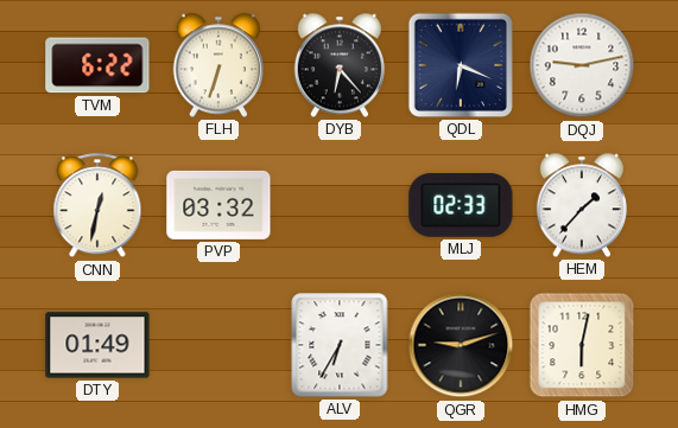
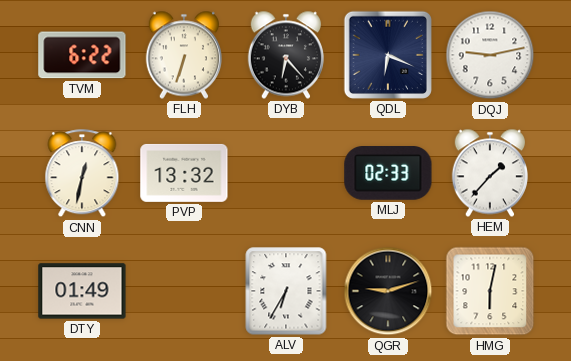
PVP: 03:32 -> 13:32
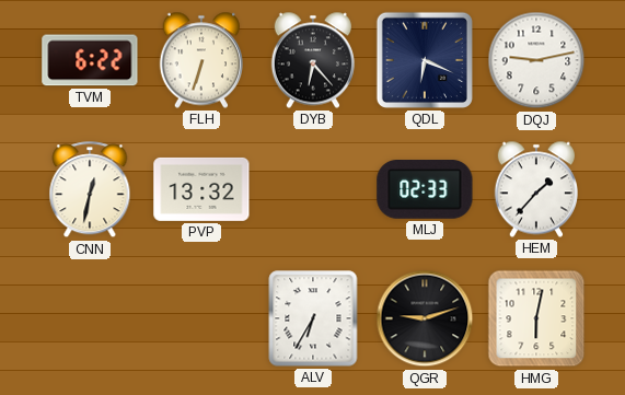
DTY: 01:49 -> none
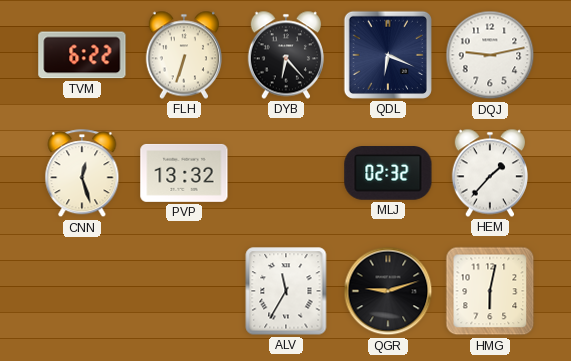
CNN: 12:32 -> 12:27
MLJ: 02:33 -> 02:32
ALV: 6:35 -> 11:35
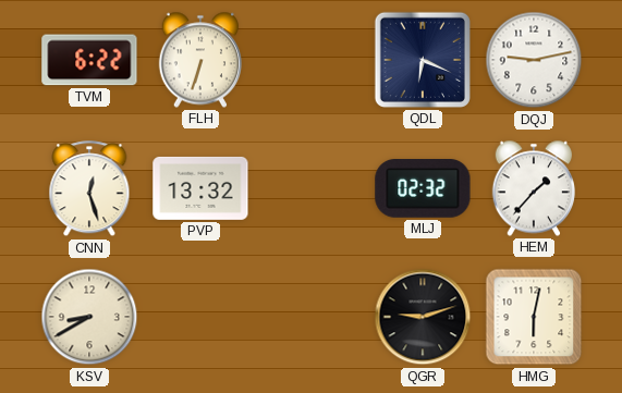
DYB: 6:23 -> none
KSV: none -> 8:40
ALV: 11:35 -> none
